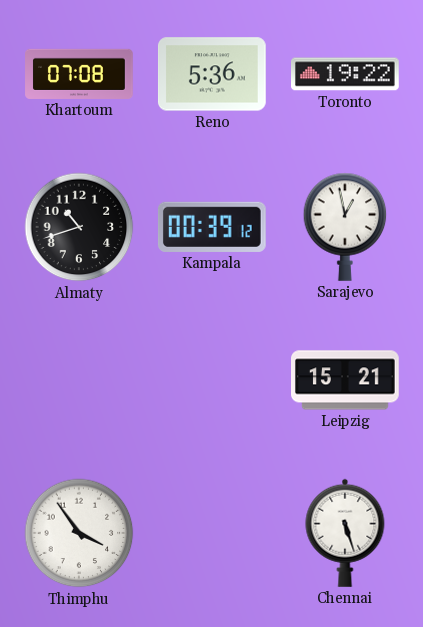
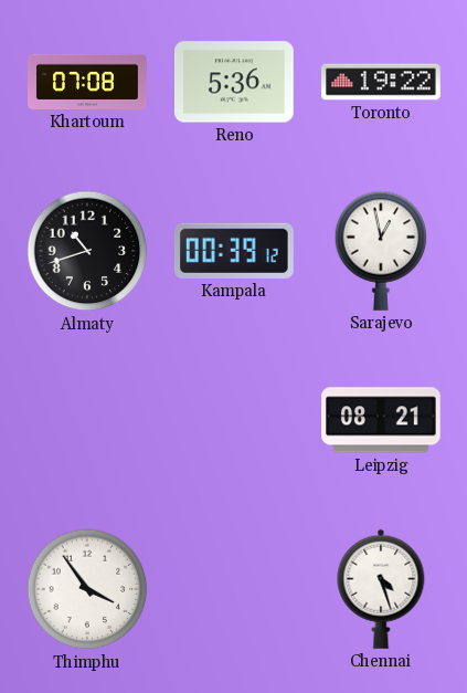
Leipzig: 15:21 -> 08:21
Chennai: 5:27 -> 4:27
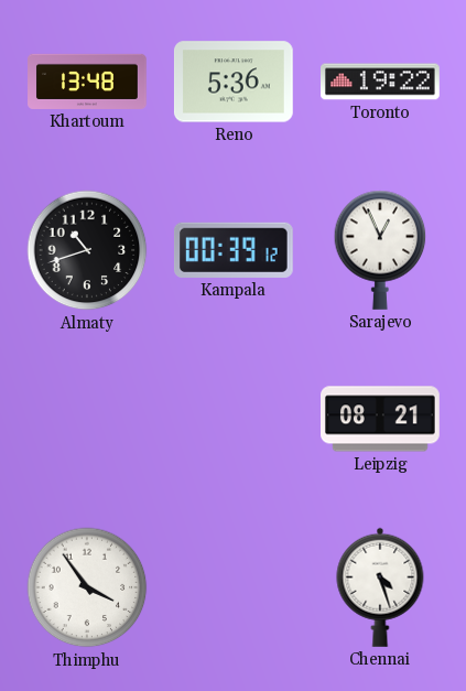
Khartoum: 07:08 -> 13:48
Sarajevo: 12:58 -> 12:56
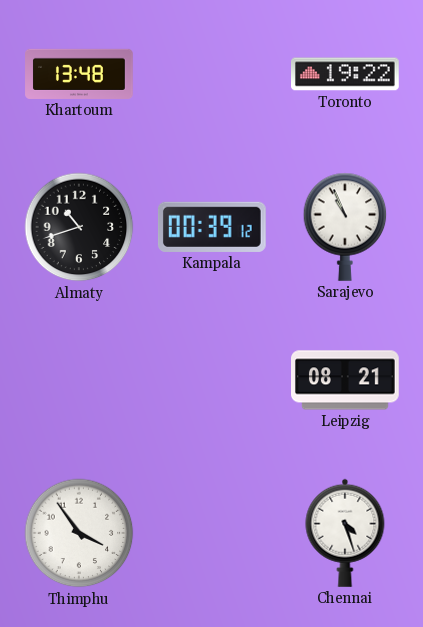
Reno: 5:36 -> none
Sarajevo: 12:56 -> 10:56
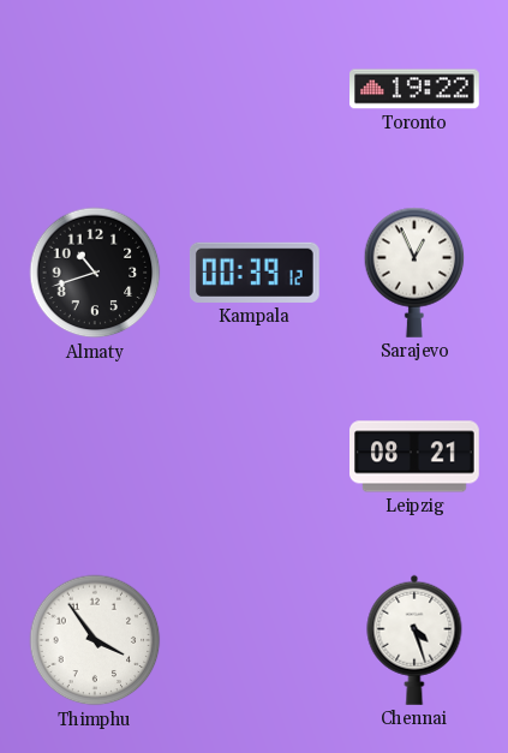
Khartoum: 13:48 -> none
Sarajevo: 10:56 -> 12:56
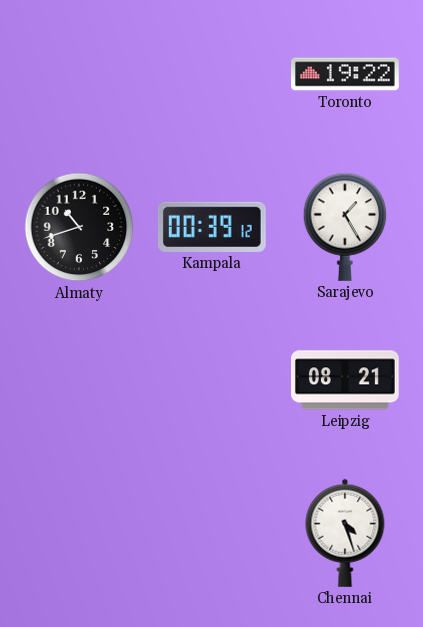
Sarajevo: 12:56 -> 1:25
Thimphu: 3:54 -> none
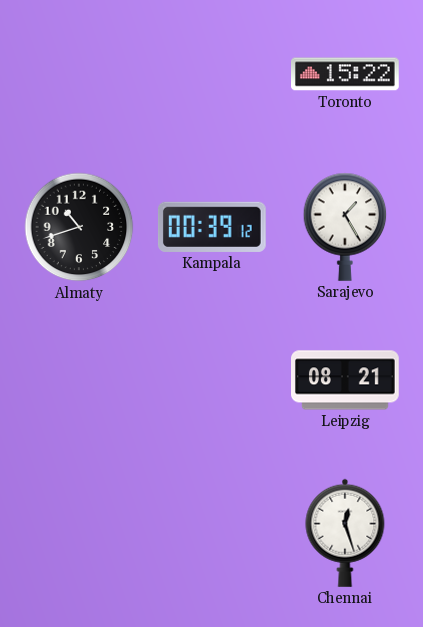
Toronto: 19:22 -> 15:22
Chennai: 4:27 -> 12:27
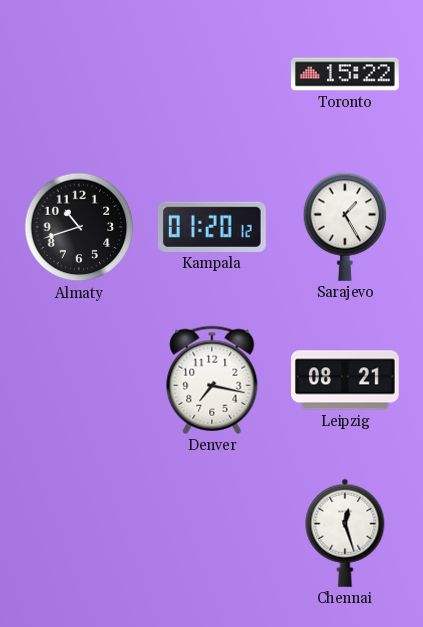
Kampala: 00:39 -> 01:20
Denver: none -> 7:17
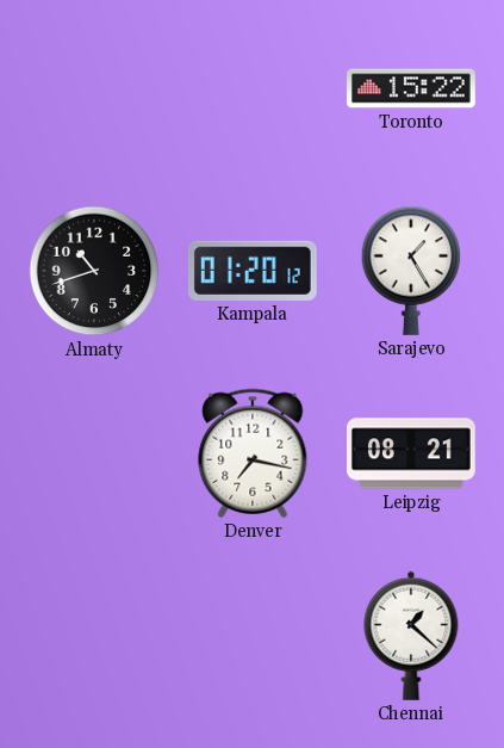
Chennai: 12:27 -> 1:22
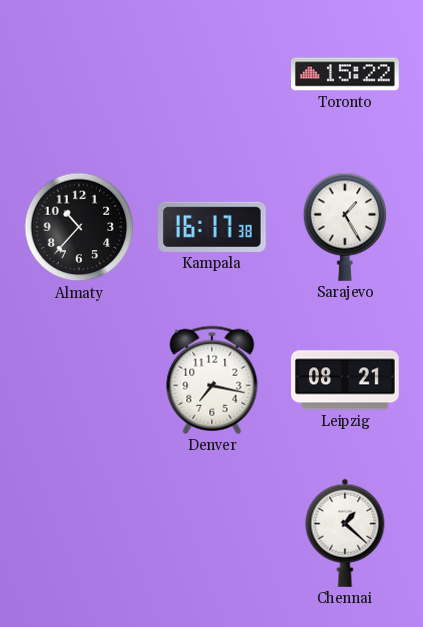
Almaty: 10:42 -> 10:37
Kampala: 01:20 -> 16:17
